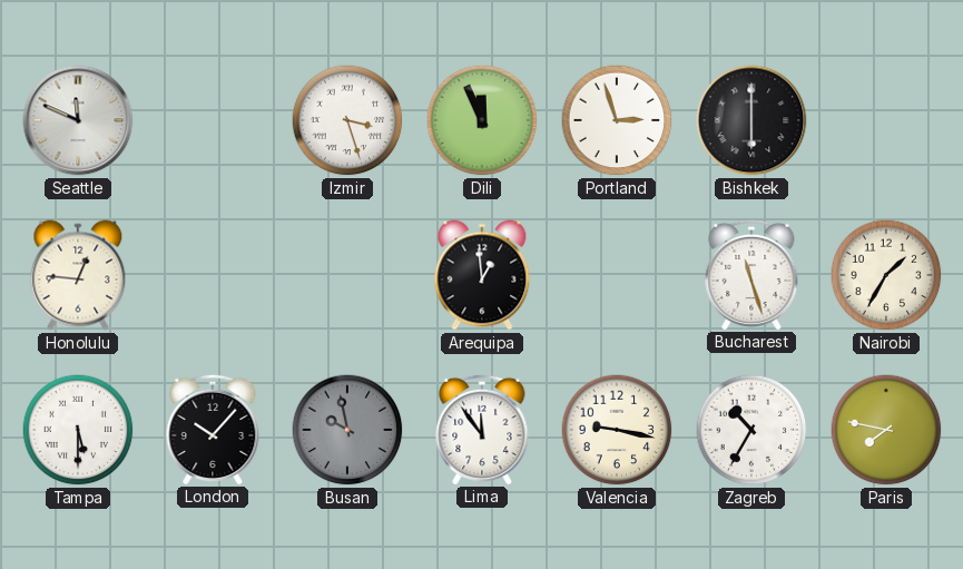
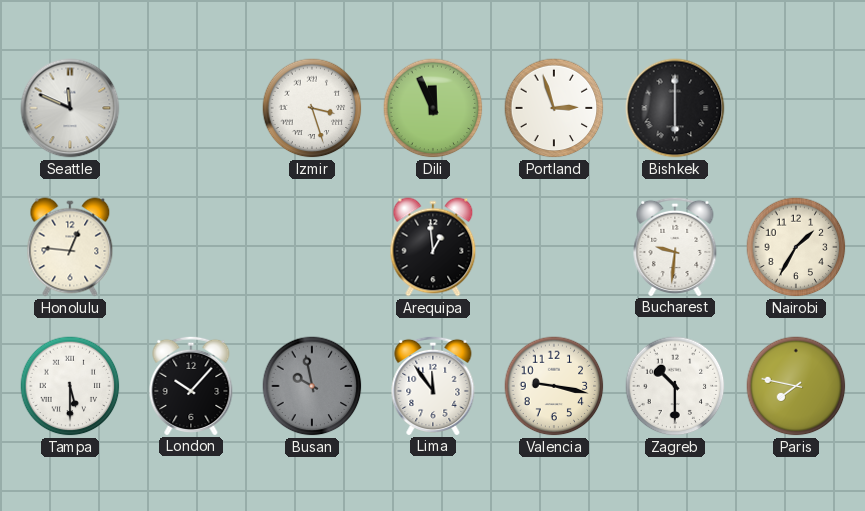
Bucharest: 11:27 -> 9:31
Zagreb: 10:35 -> 10:30
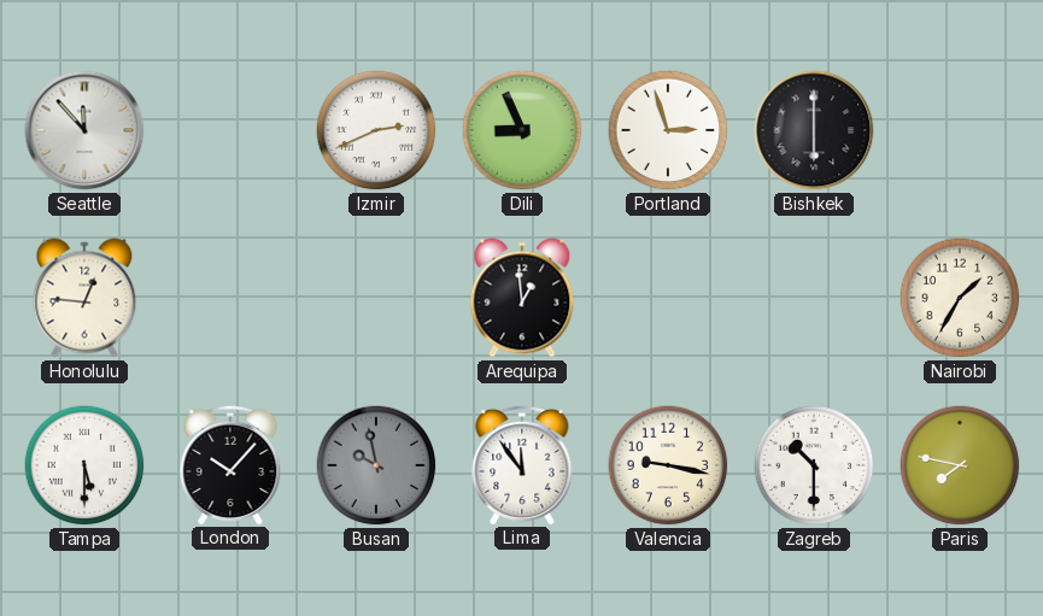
Seattle: 11:49 -> 11:53
Izmir: 3:27 -> 2:41
Dili: 11:56 -> 8:56
Bucharest: 9:31 -> none
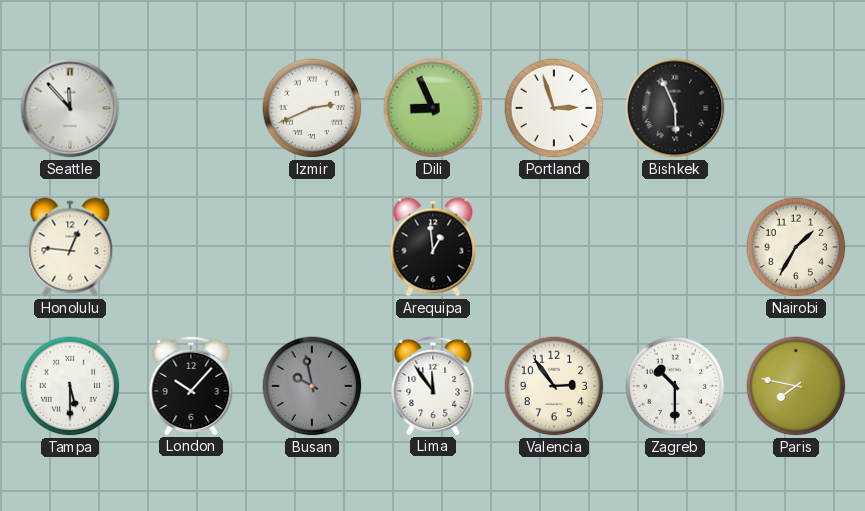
Bishkek: 6:00 -> 5:56
Valencia: 9:17 -> 2:54
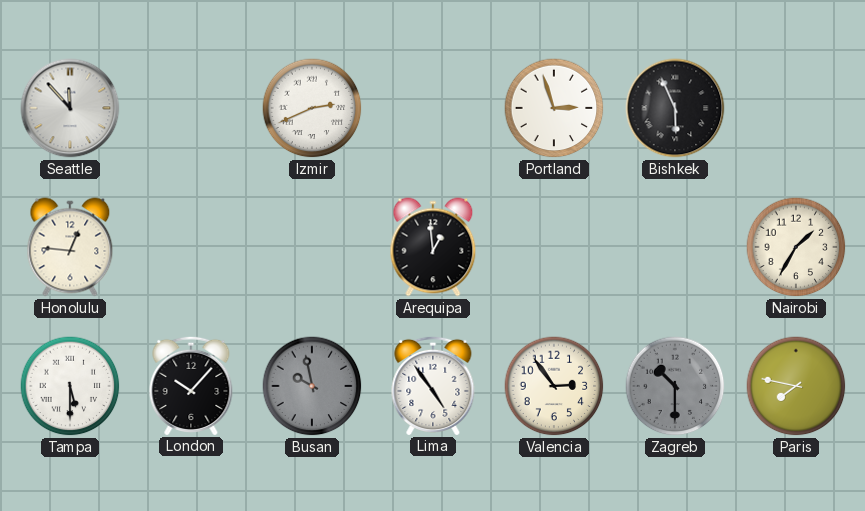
Dili: 8:56 -> none
Lima: 11:54 -> 4:54
Zagreb dial: white -> grey
